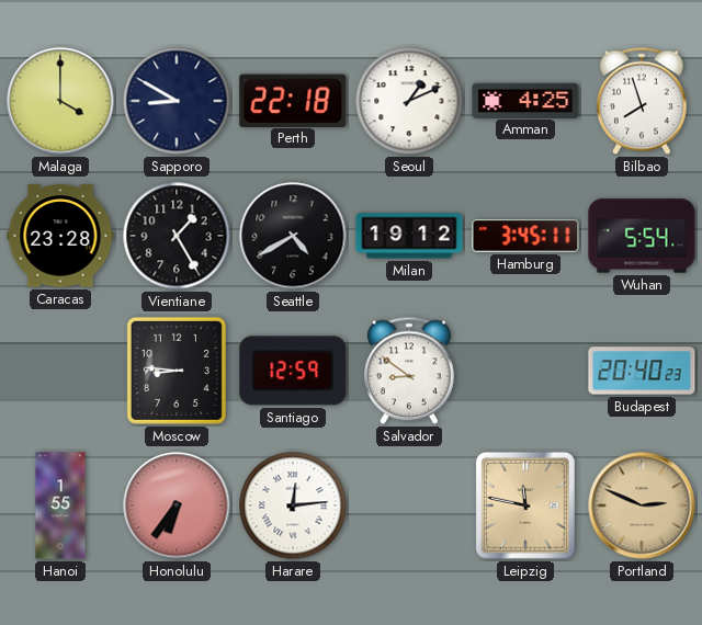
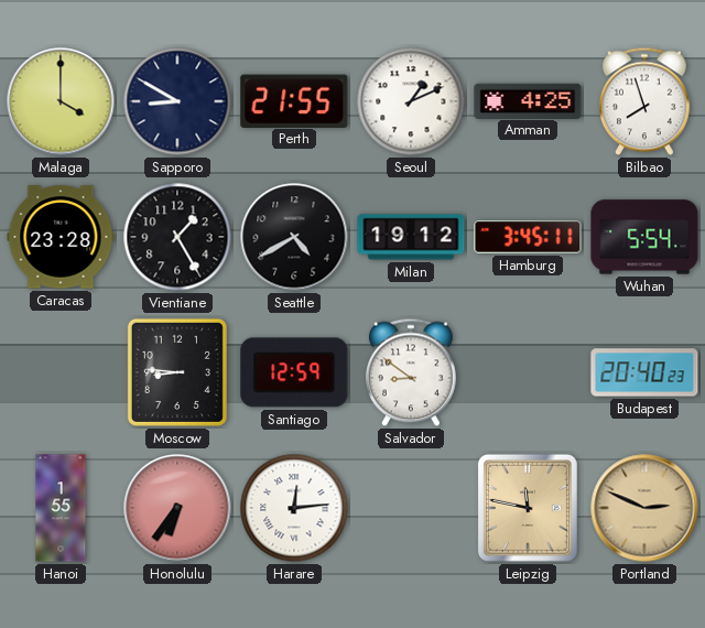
Perth: 22:18 -> 21:55
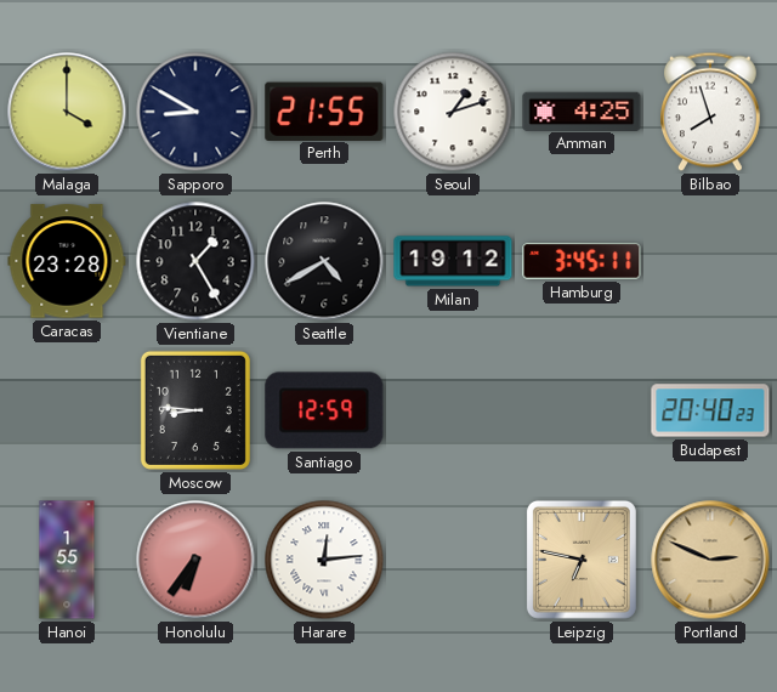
Seoul: 1:11 -> 1:12
Wuhan: 5:54 -> none
Salvador: 8:51 -> none
Leipzig: 11:47 -> 6:47
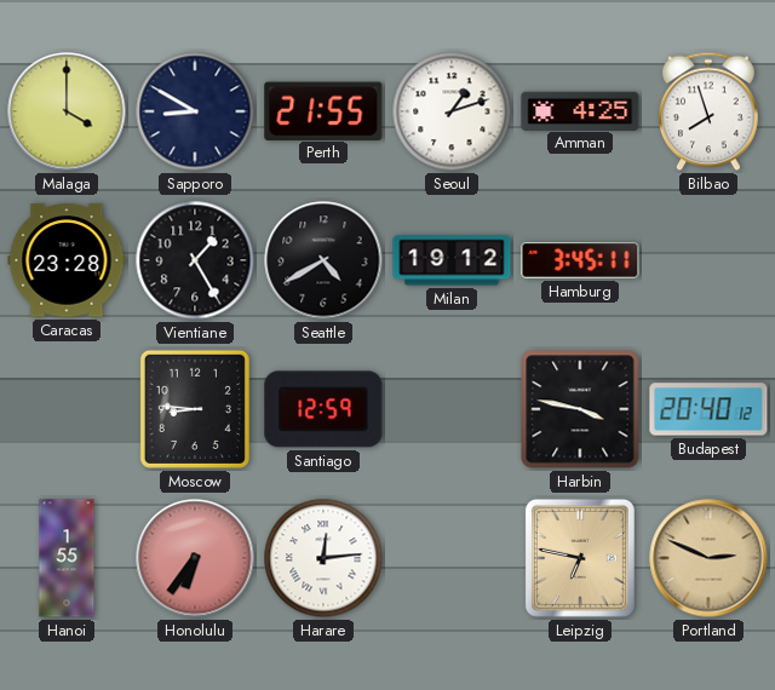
Harbin: none -> 3:47
Budapest: 20:40:23 -> 20:40:12
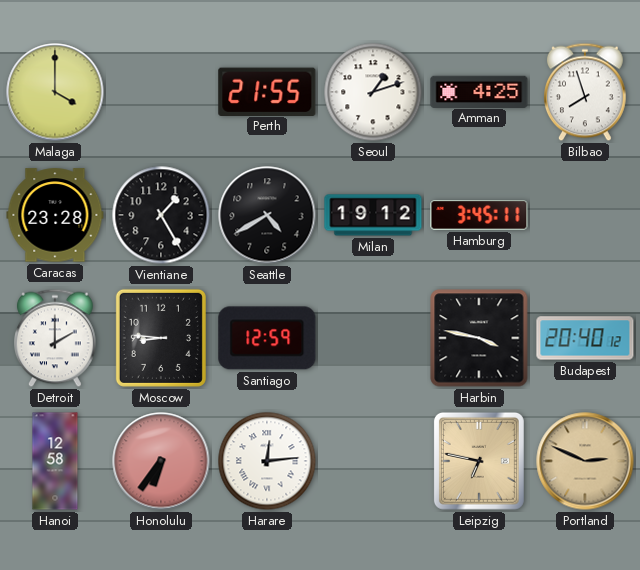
Sapporo: 8:50 -> none
Detroit: none -> 2:00
Hanoi: 1:55 -> 12:58
